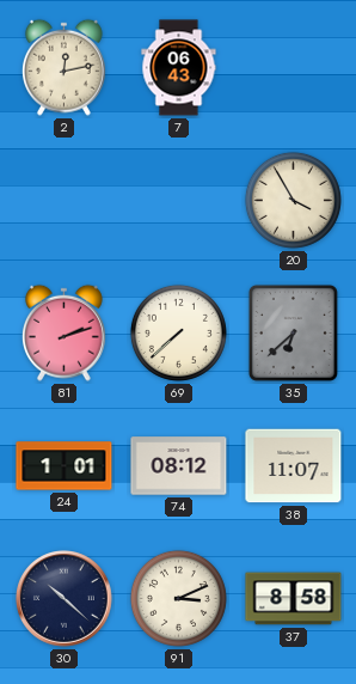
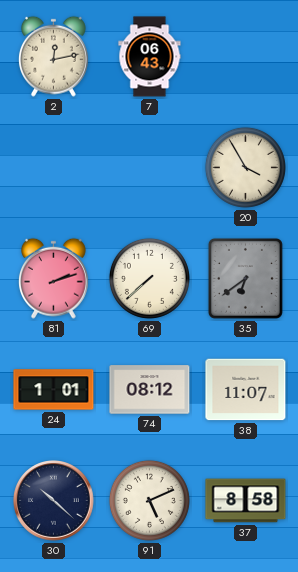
35: 6:38 -> 6:39
91: 3:11 -> 5:11
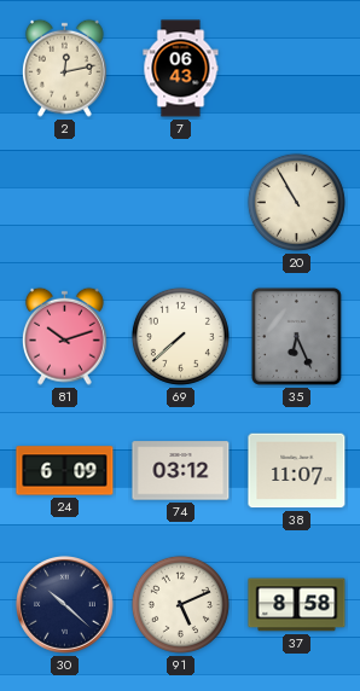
20: 3:55 -> 10:55
81: 2:12 -> 10:12
35: 6:39 -> 6:26
24: 1:01 -> 6:09
74: 08:12 -> 03:12
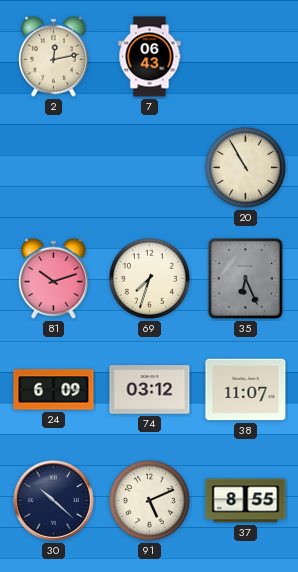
69: 7:38 -> 7:33
37: 8:58 -> 8:55
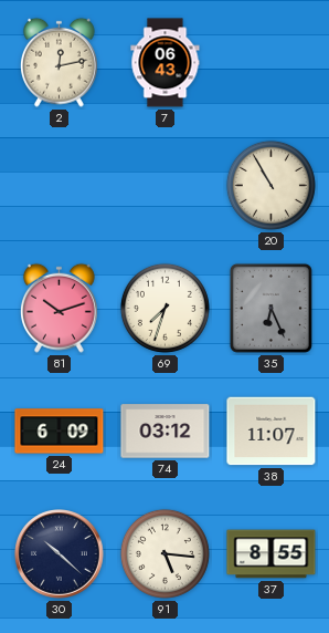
91: 5:11 -> 5:16
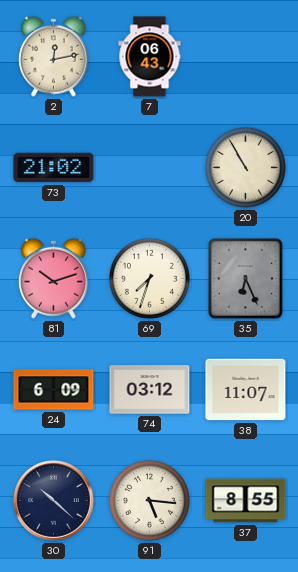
73: none -> 21:02
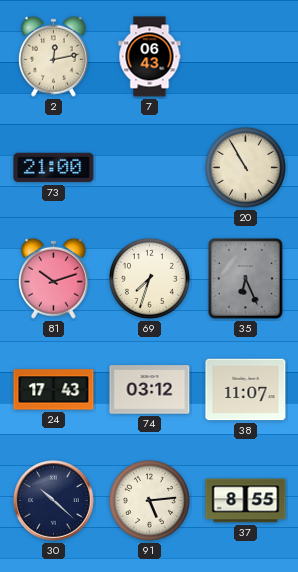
73: 21:02 -> 21:00
24: 6:09 -> 17:43
91: 5:16 -> 5:14
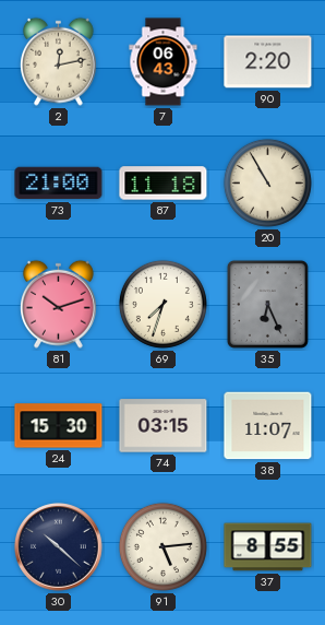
90: none -> 2:20
87: none -> 11:18
24: 17:43 -> 15:30
74: 03:12 -> 03:15
